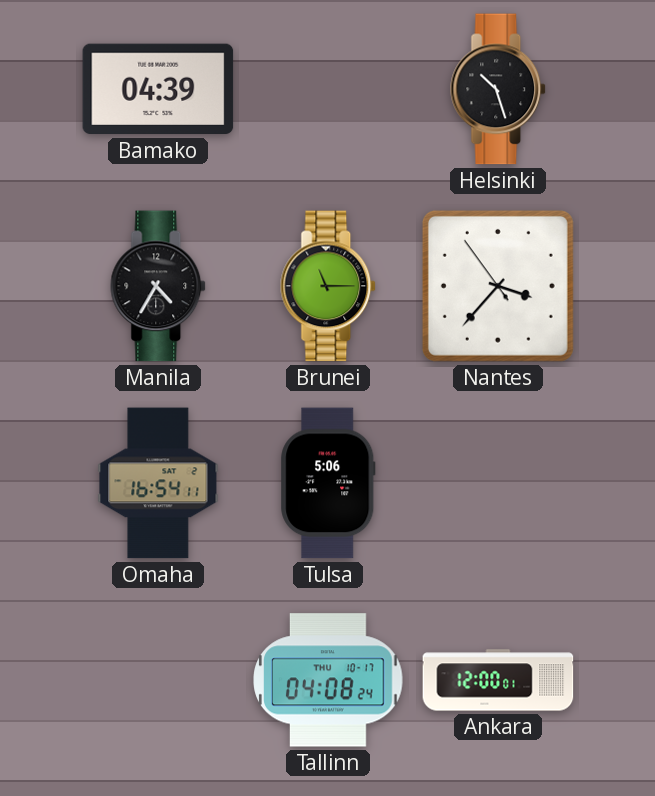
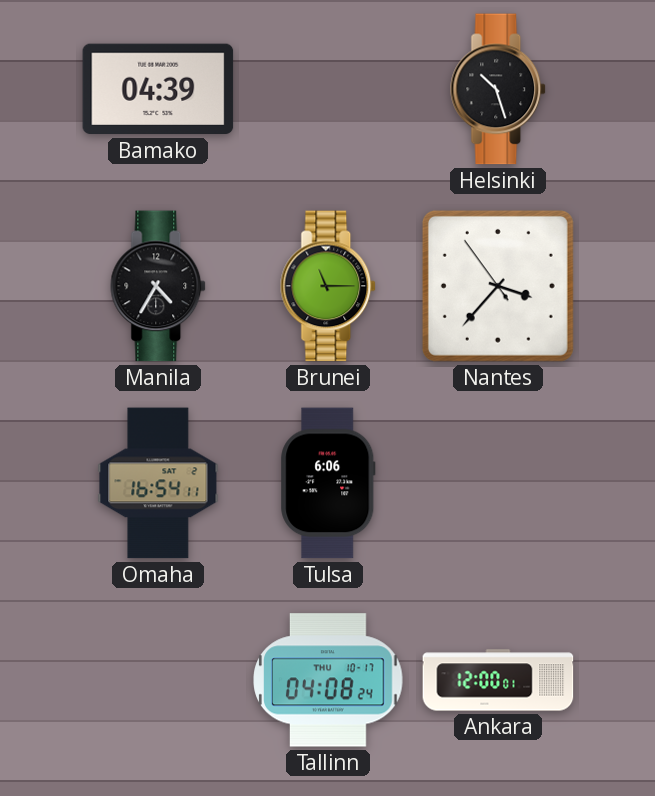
Tulsa: 5:06 -> 6:06
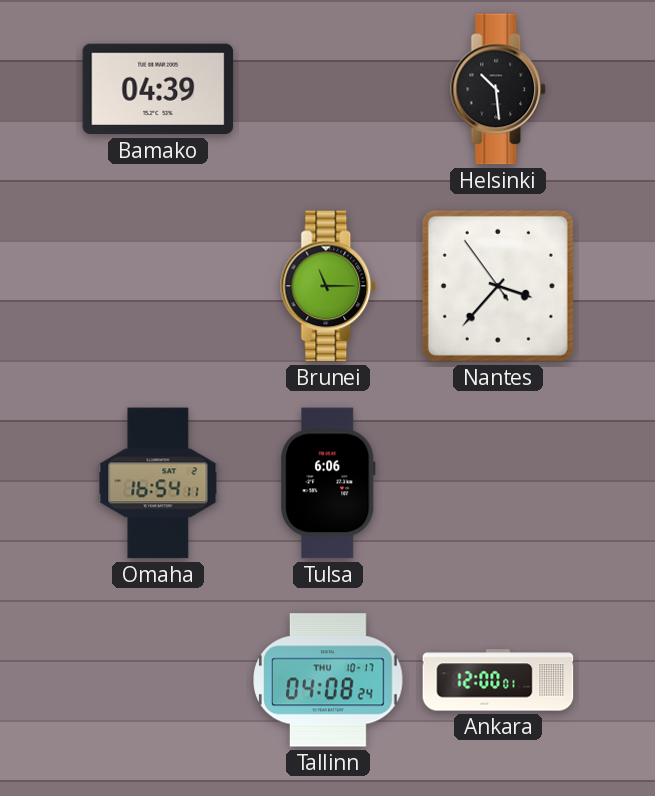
Helsinki: 10:27 -> 10:29
Manila: 4:35 -> none
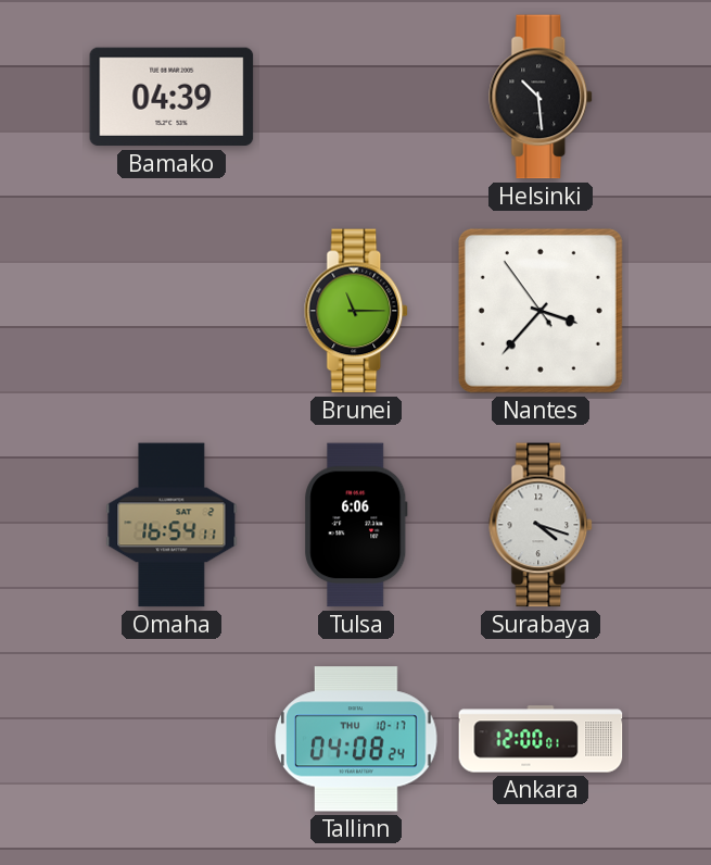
Surabaya: none -> 4:18
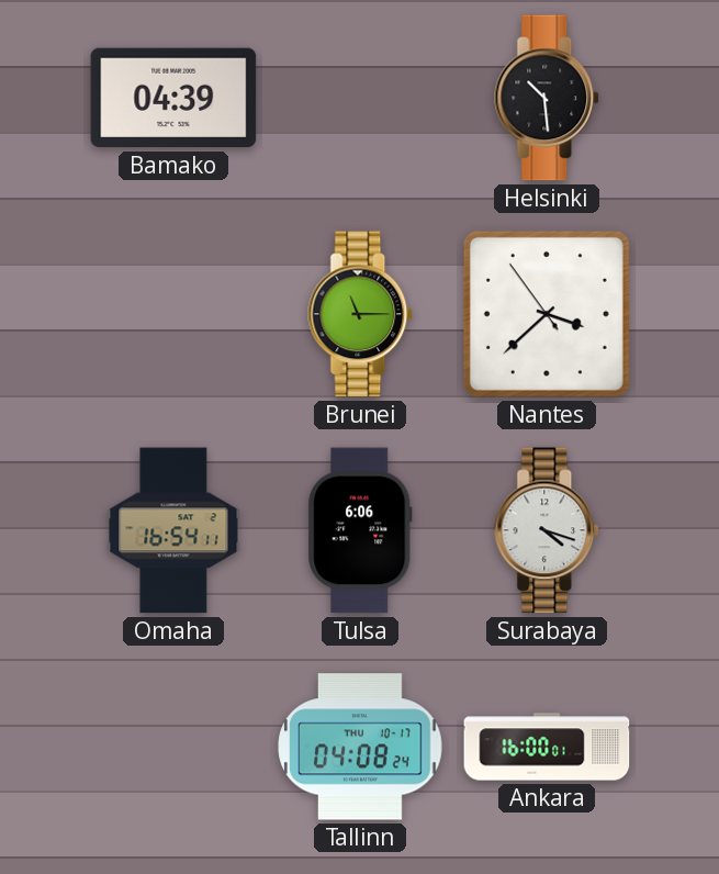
Nantes: 3:36 -> 3:37
Ankara: 12:00 -> 16:00
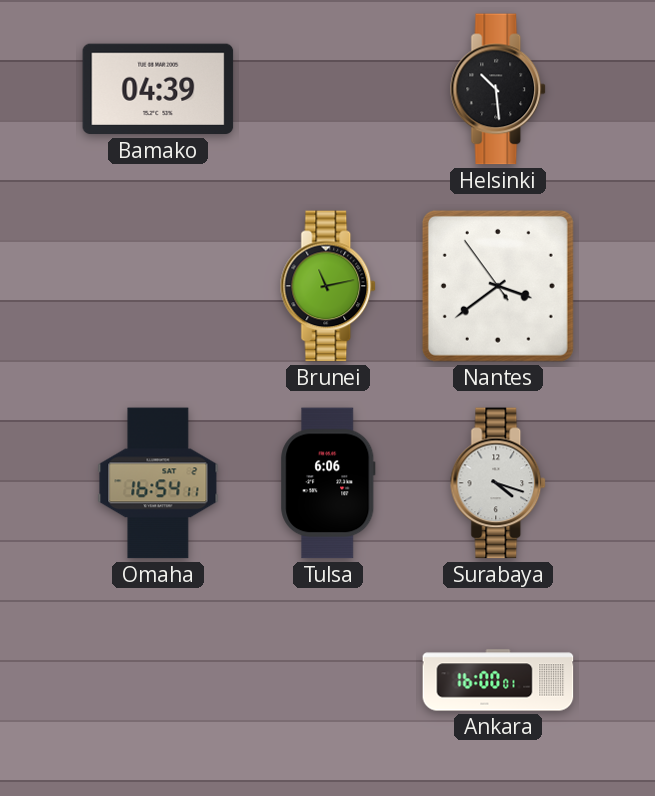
Brunei: 11:15 -> 11:13
Nantes: 3:37 -> 3:38
Tallinn: 04:08 -> none
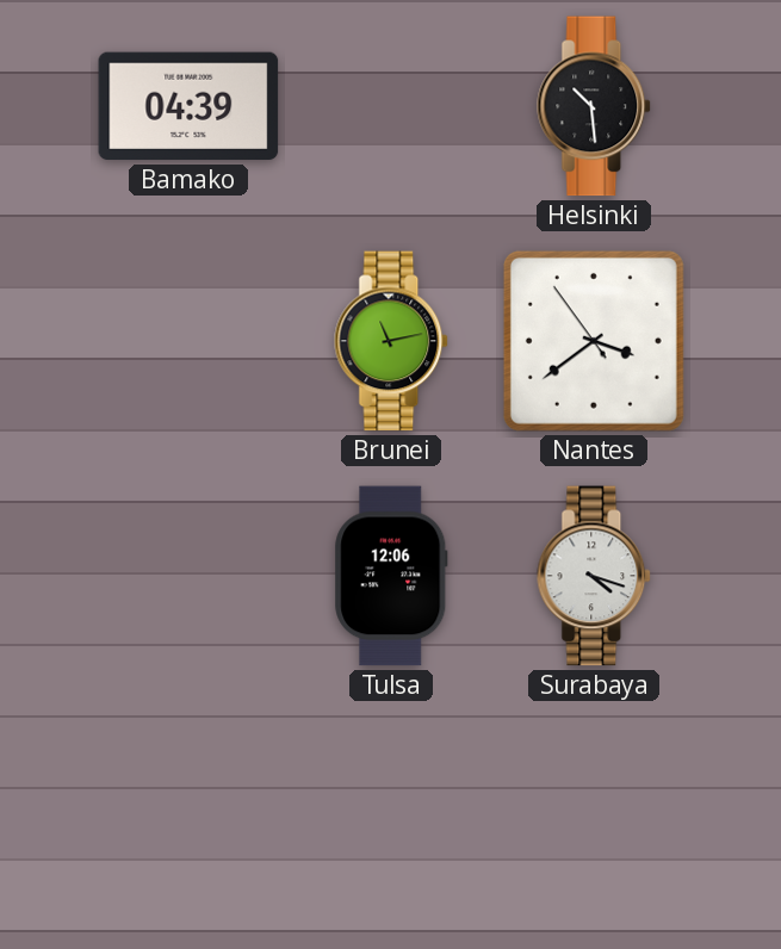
Omaha: 16:54 -> none
Tulsa: 6:06 -> 12:06
Ankara: 16:00 -> none
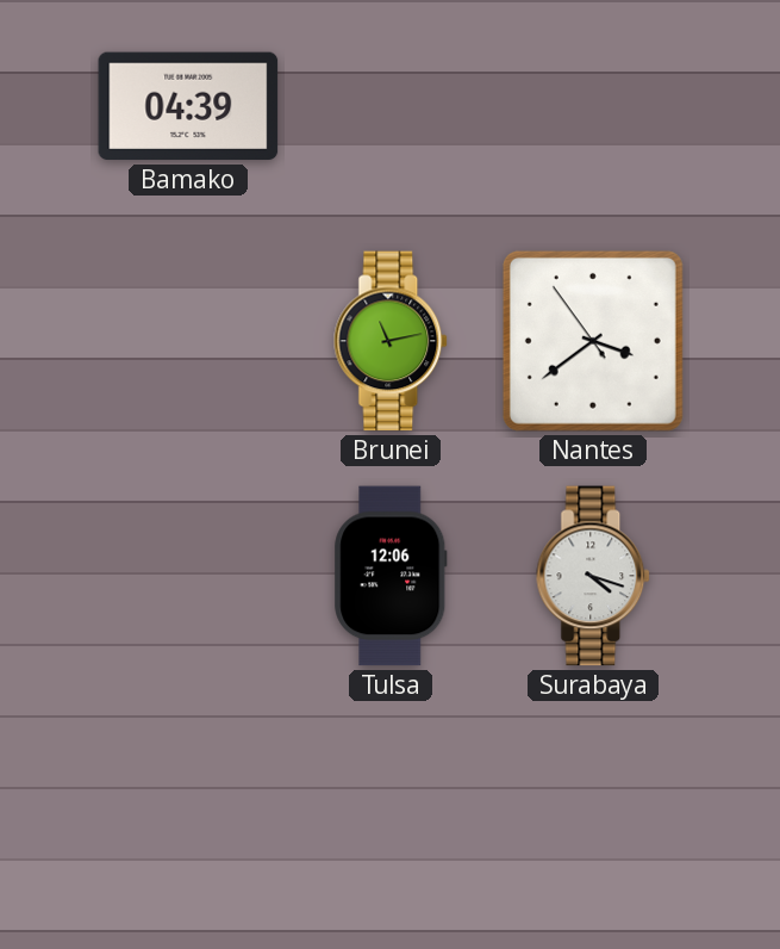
Helsinki: 10:29 -> none
